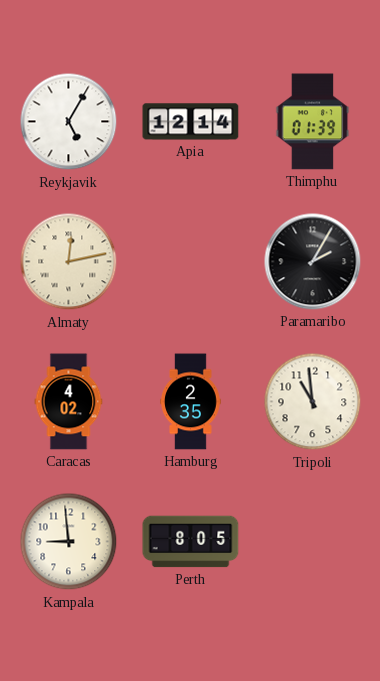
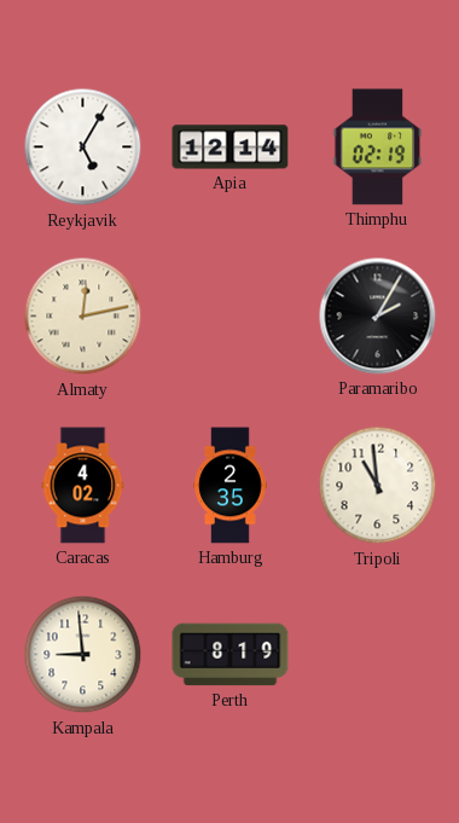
Thimphu: 01:39 -> 02:19
Perth: 8:05 -> 8:19
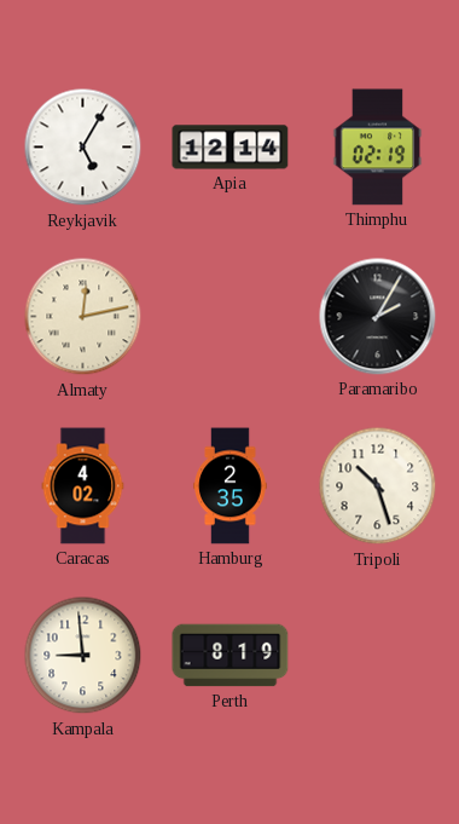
Tripoli: 10:59 -> 10:27
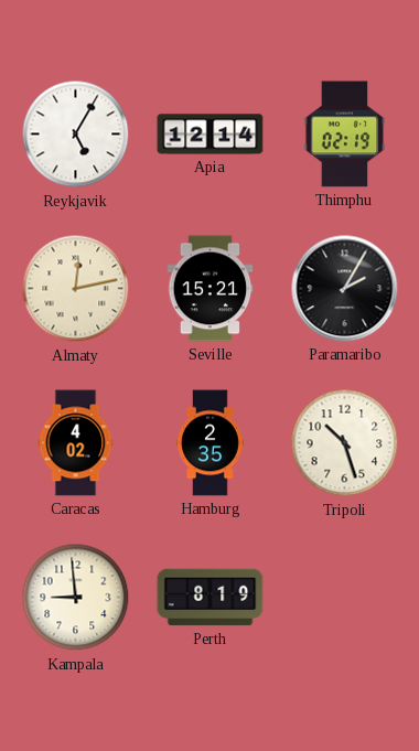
Seville: none -> 15:21
